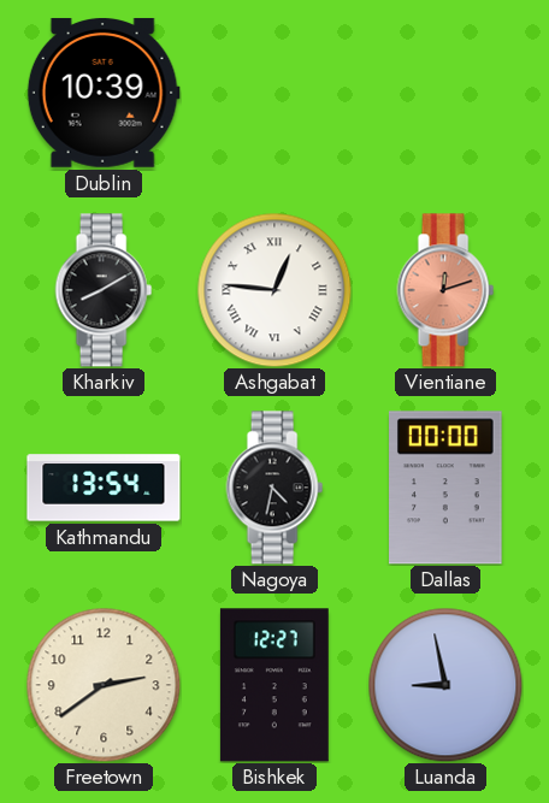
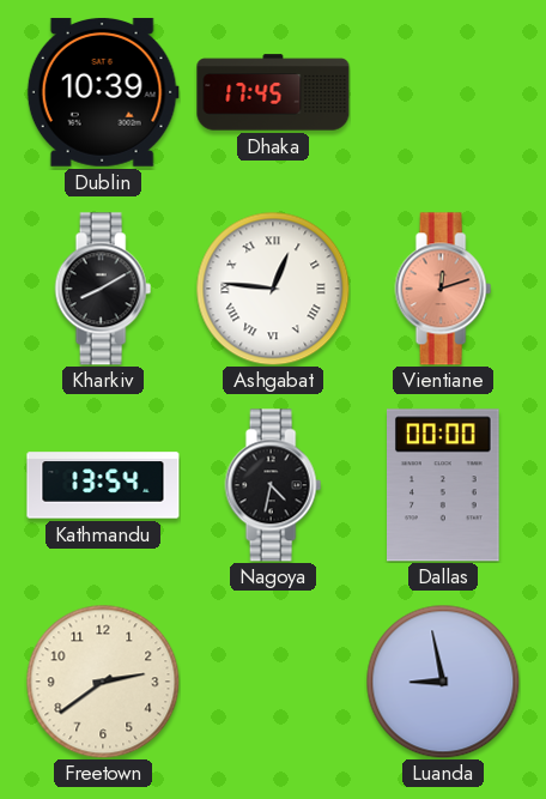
Dhaka: none -> 17:45
Bishkek: 12:27 -> none
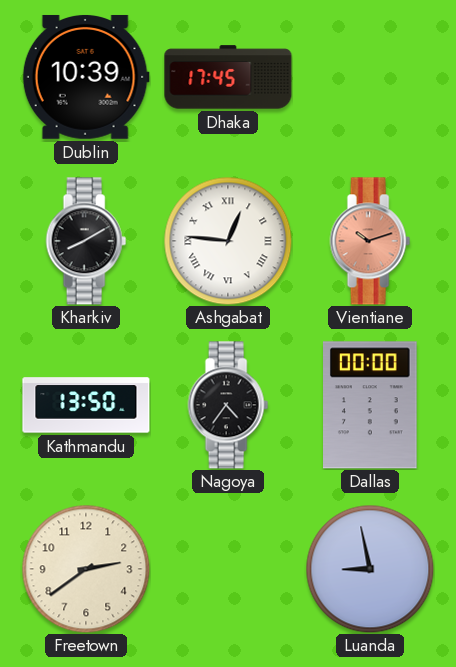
Vientiane: 12:12 -> 10:12
Kathmandu: 13:54 -> 13:50
Nagoya: 4:32 -> 4:36
